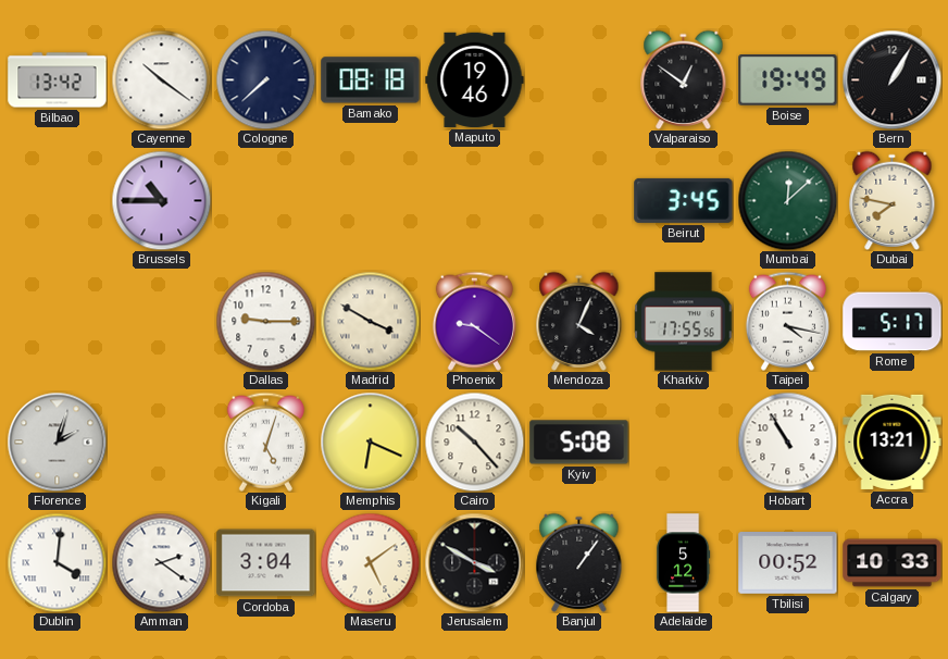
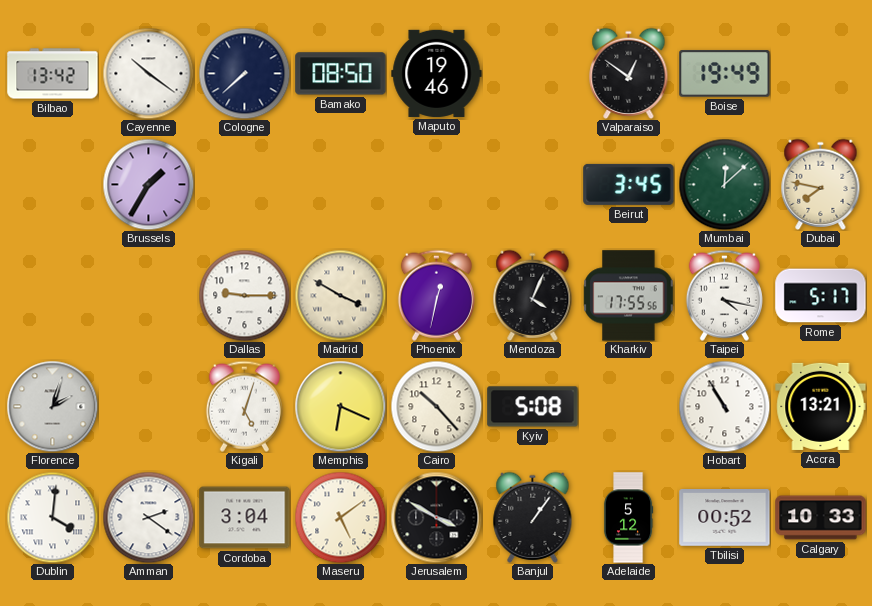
Bamako: 08:18 -> 08:50
Bern: 1:05 -> none
Brussels: 10:45 -> 1:35
Phoenix: 9:21 -> 12:32
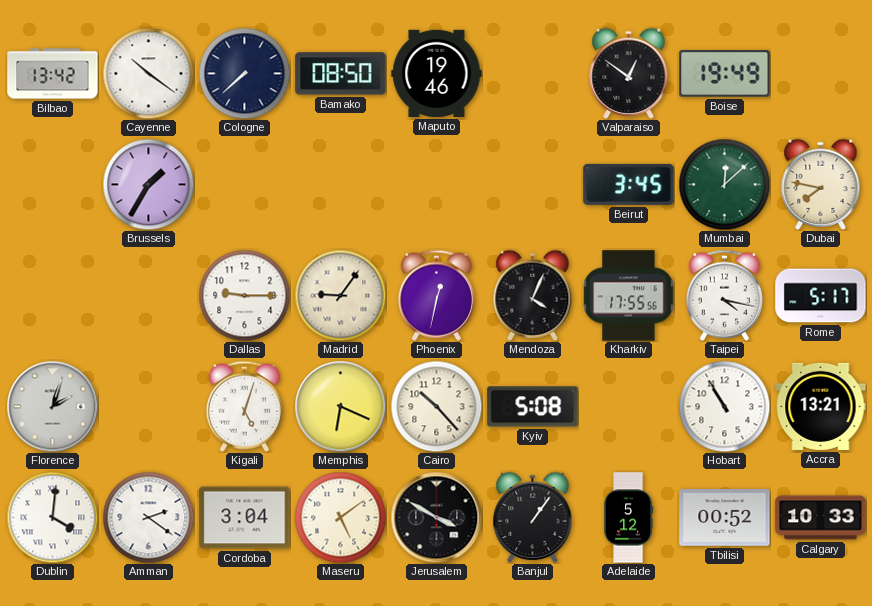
Madrid: 3:50 -> 9:06
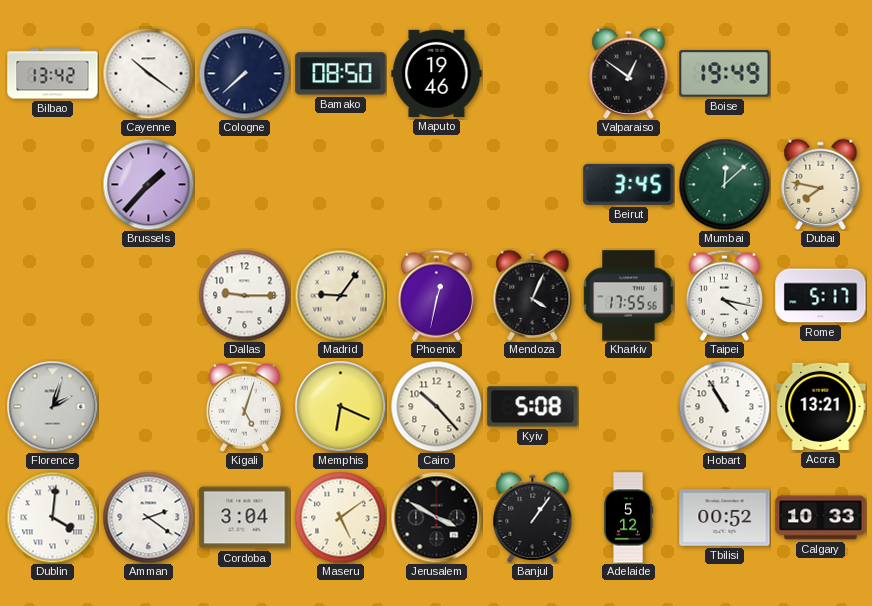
Brussels: 1:35 -> 1:37
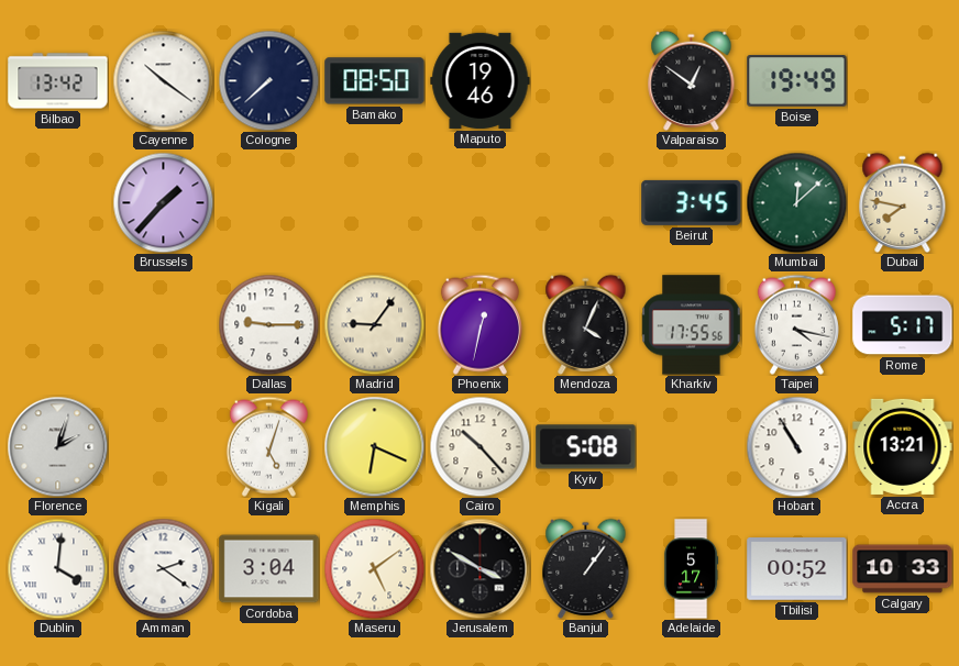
Adelaide: 5:12 -> 5:17
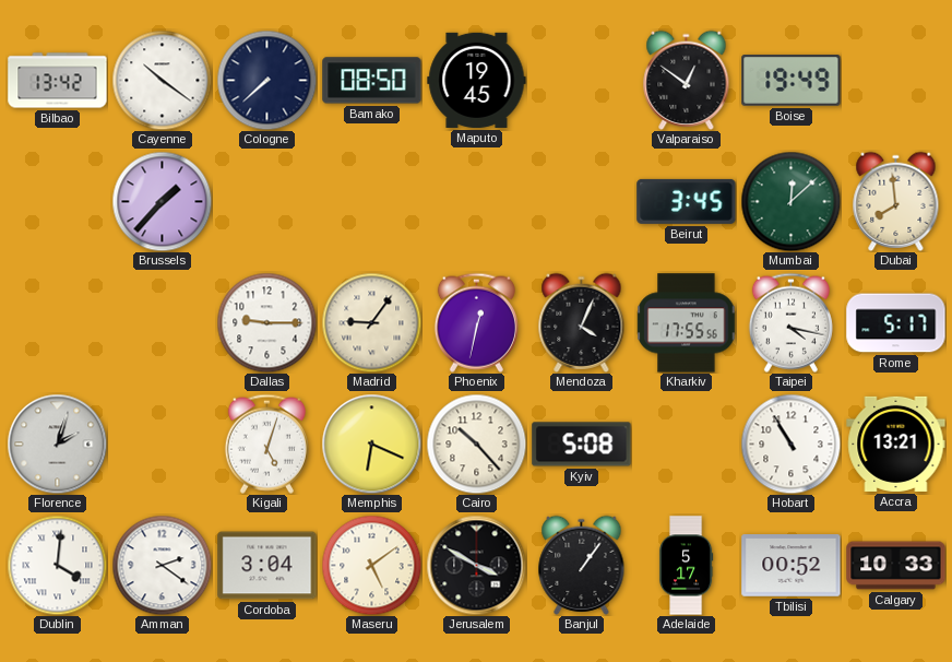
Maputo: 19:46 -> 19:45
Dubai: 7:47 -> 7:59
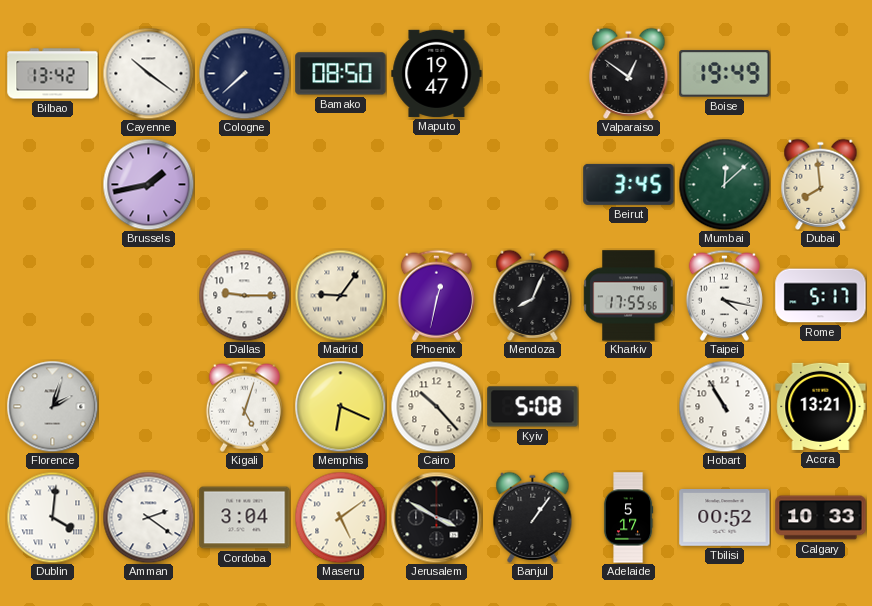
Maputo: 19:45 -> 19:47
Brussels: 1:37 -> 1:43
Mendoza: 4:04 -> 8:04
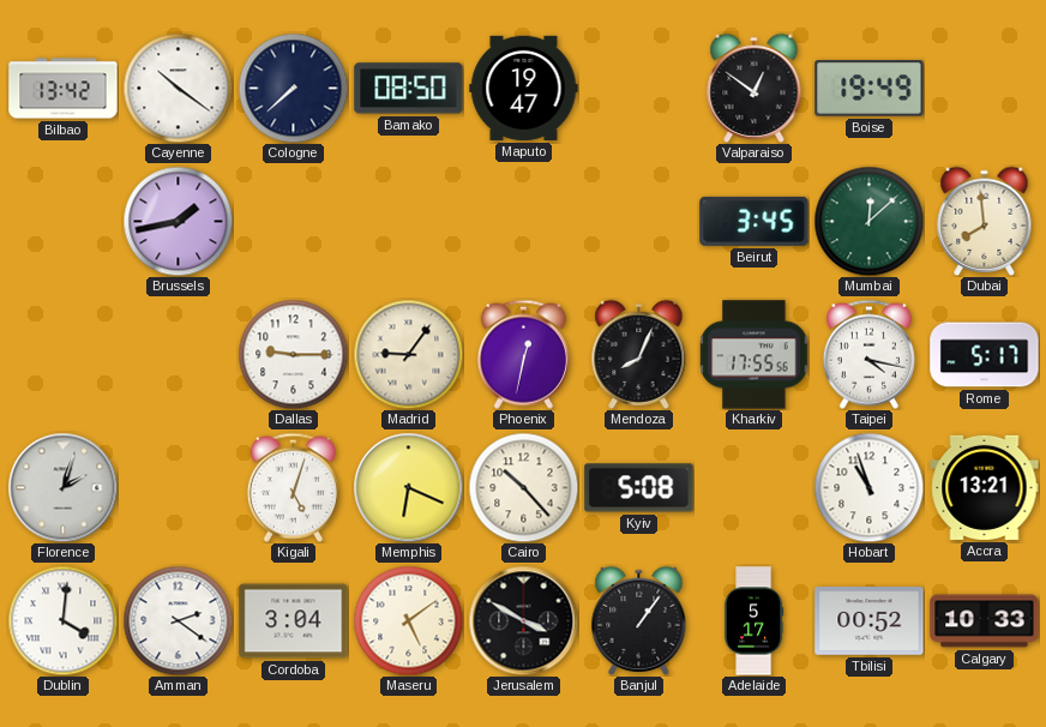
Hobart: 10:55 -> 10:57
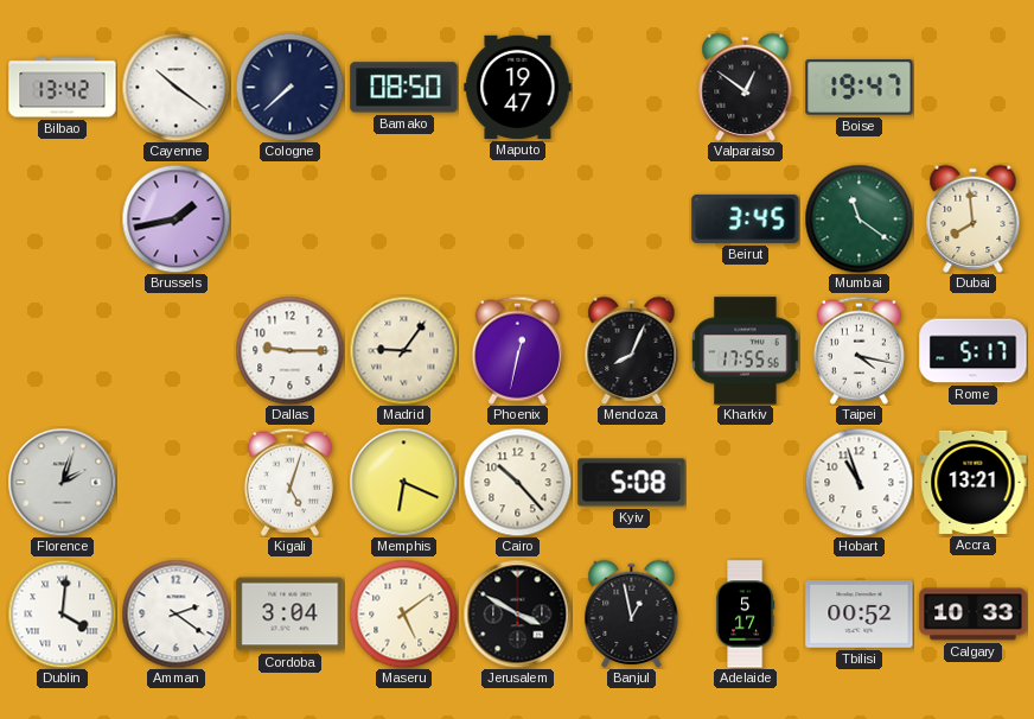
Boise: 19:49 -> 19:47
Mumbai: 12:08 -> 11:21
Banjul: 1:06 -> 12:58
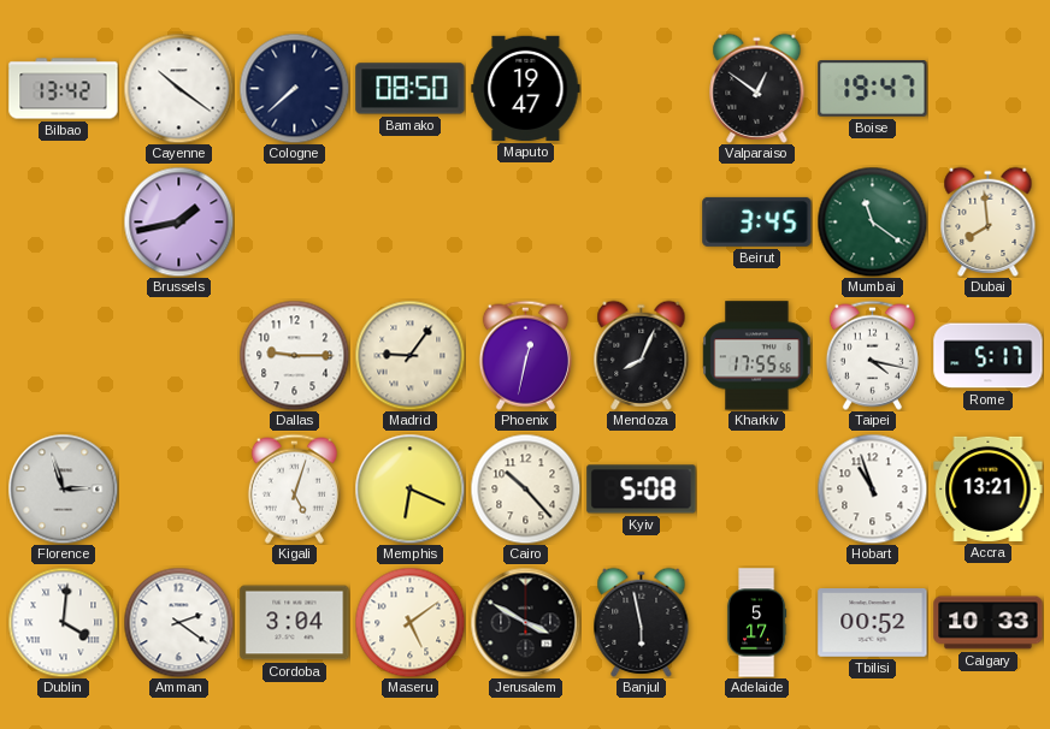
Florence: 2:03 -> 2:57
Banjul: 12:58 -> 5:58
